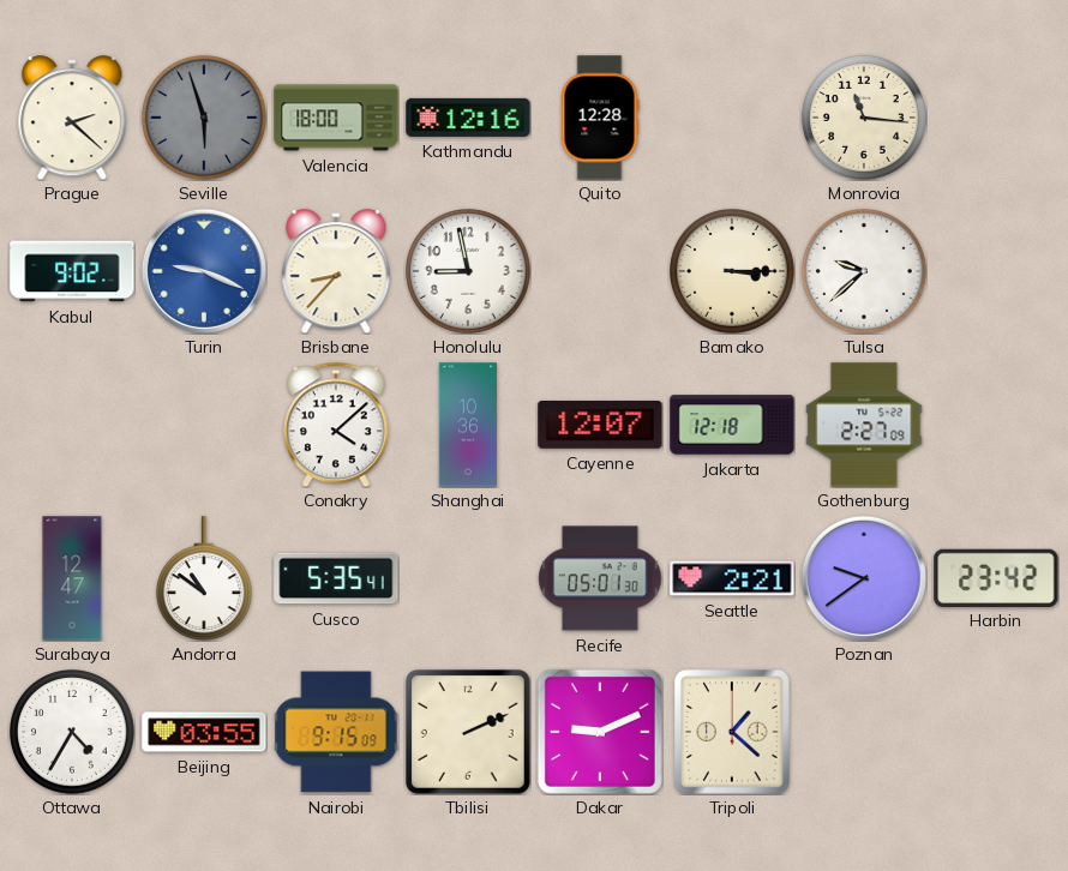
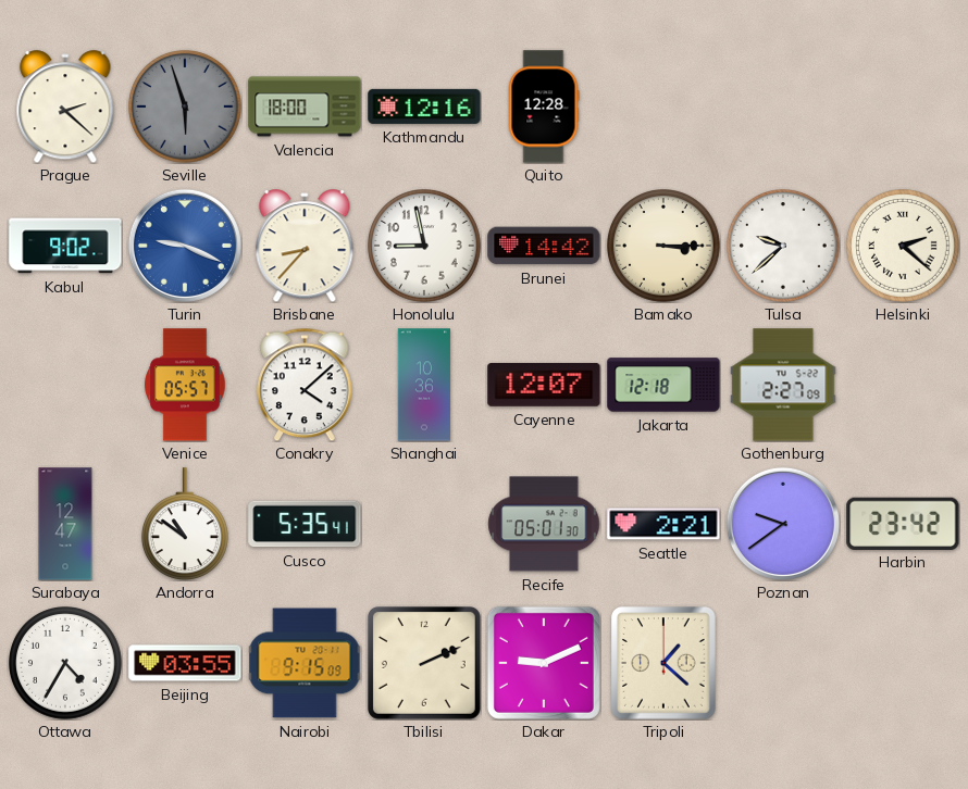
Monrovia: 11:16 -> none
Brunei: none -> 14:42
Helsinki: none -> 2:22
Venice: none -> 05:57
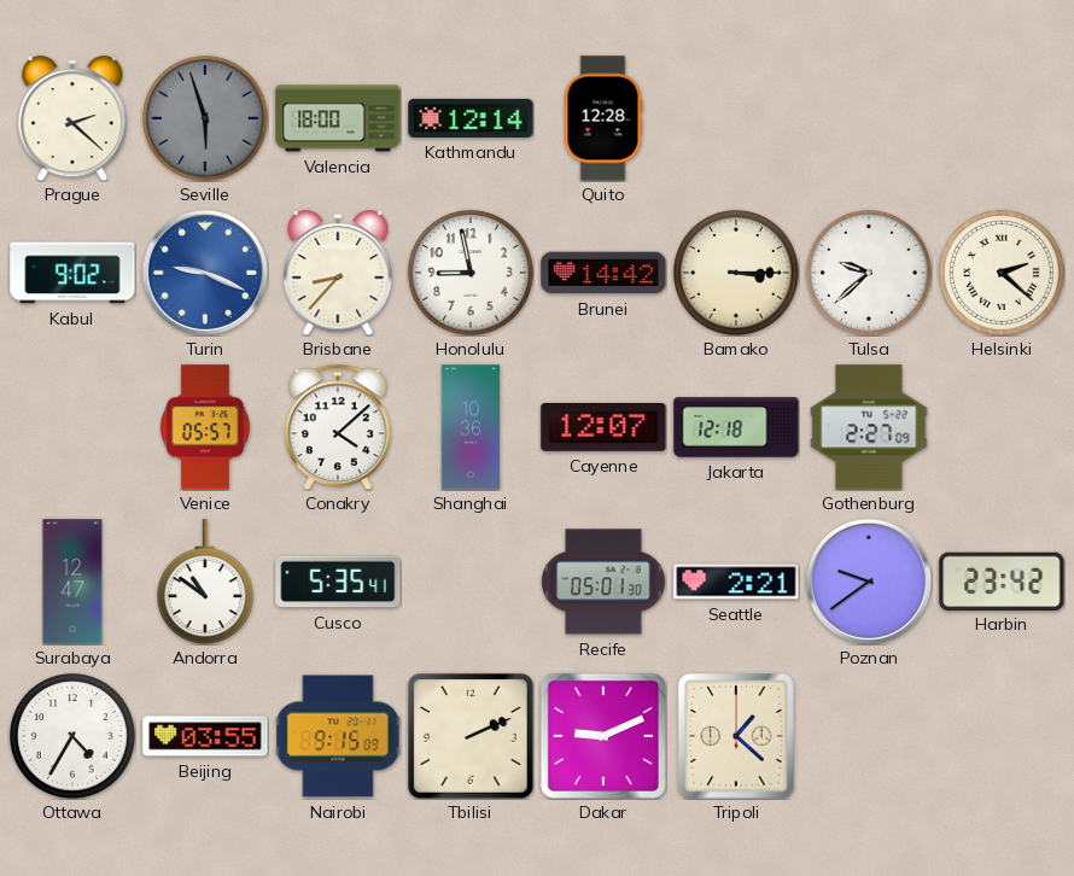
Kathmandu: 12:16 -> 12:14
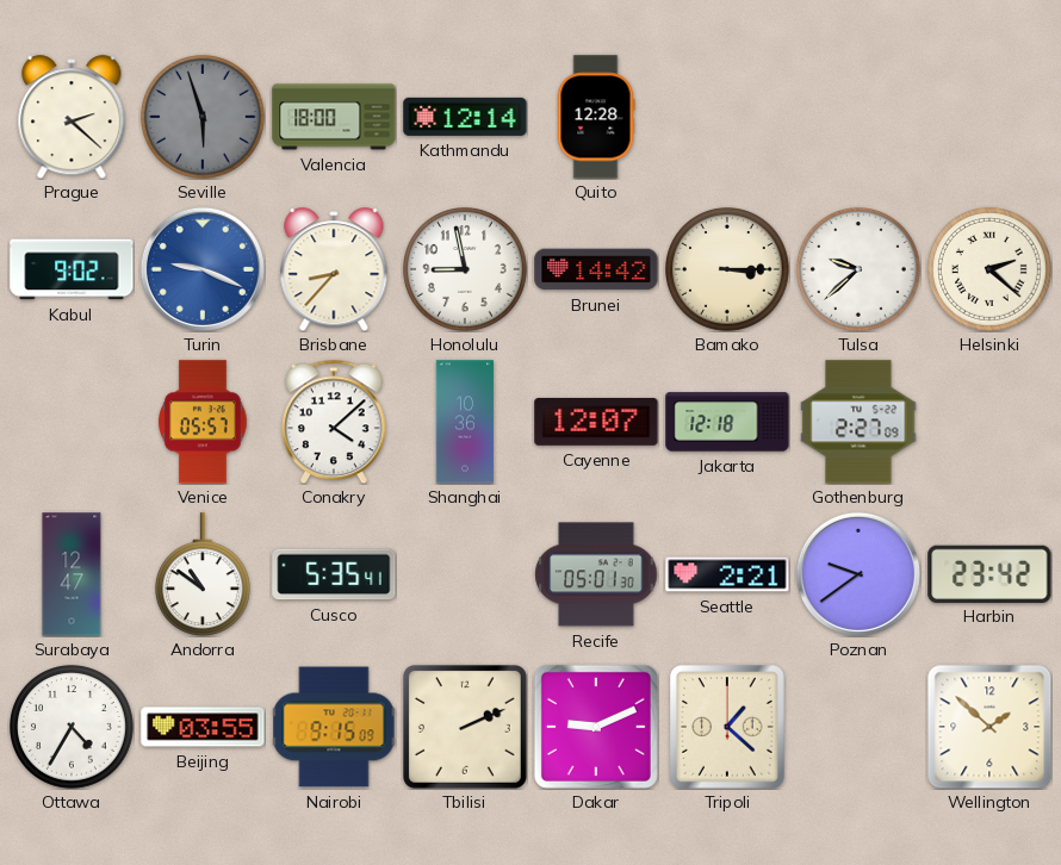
Wellington: none -> 1:52
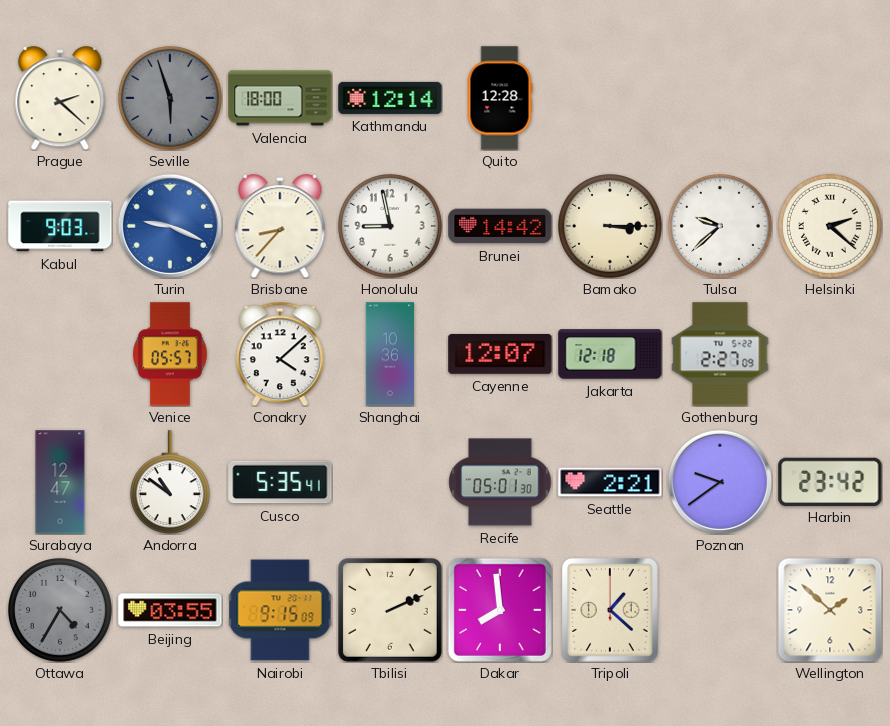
Kabul: 9:02 -> 9:03
Ottawa dial: white -> grey
Dakar: 9:11 -> 7:59
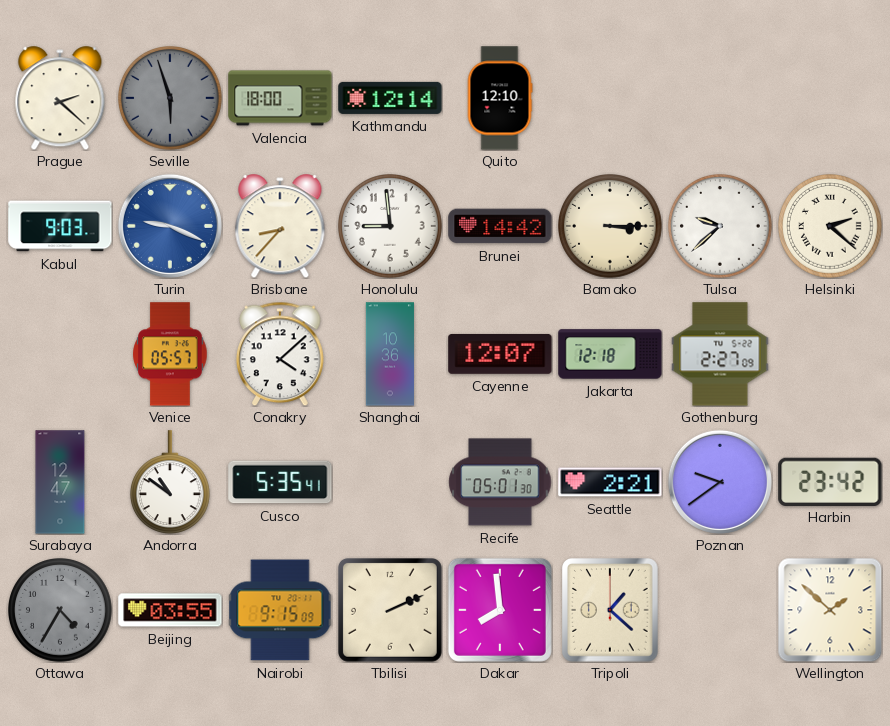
Quito: 12:28 -> 12:10
Honolulu: 8:58 -> 8:59
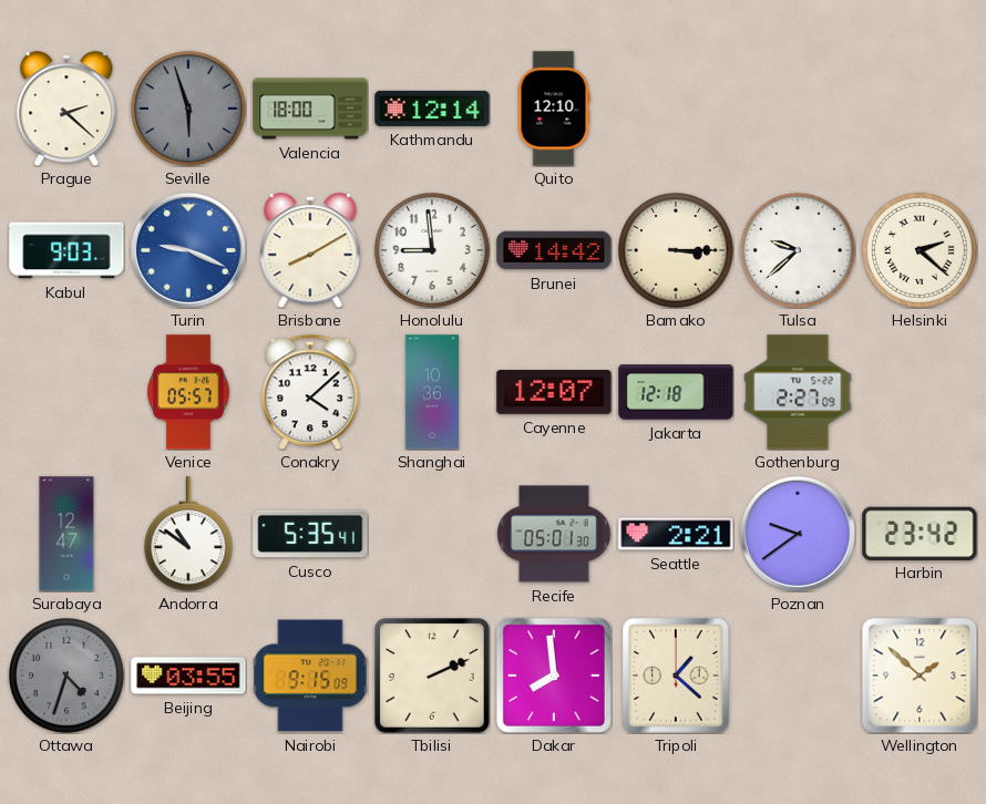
Brisbane: 8:37 -> 8:10
Ottawa: 4:35 -> 4:33
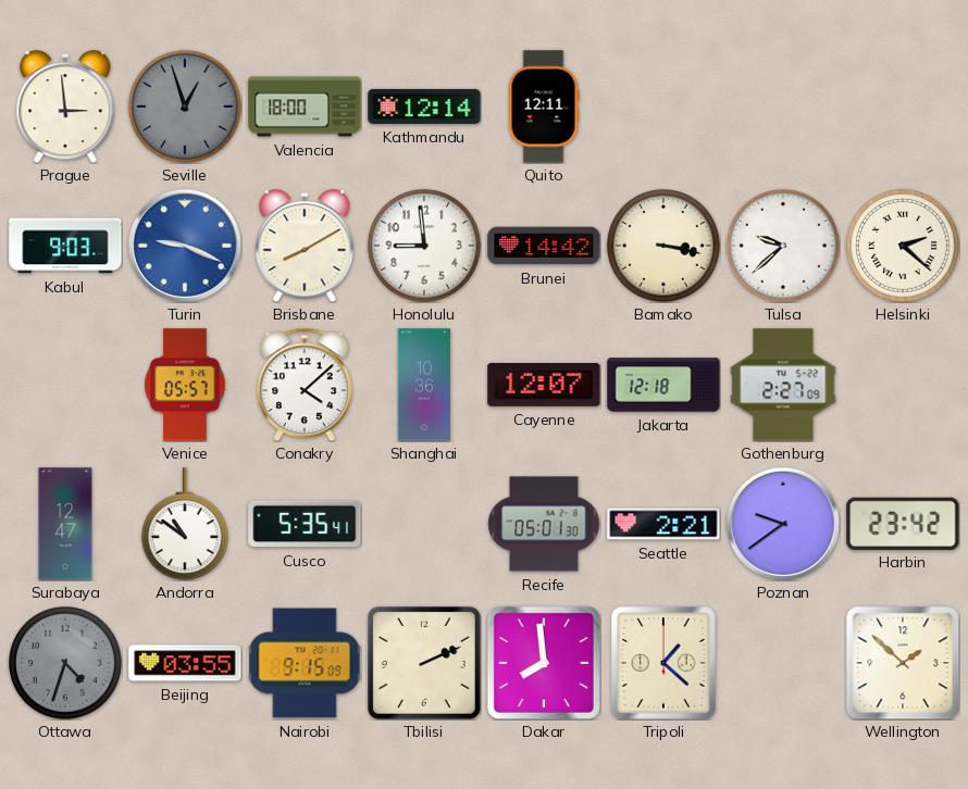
Prague: 2:22 -> 2:59
Seville: 5:57 -> 12:57
Quito: 12:10 -> 12:11
Bamako: 3:15 -> 3:17
